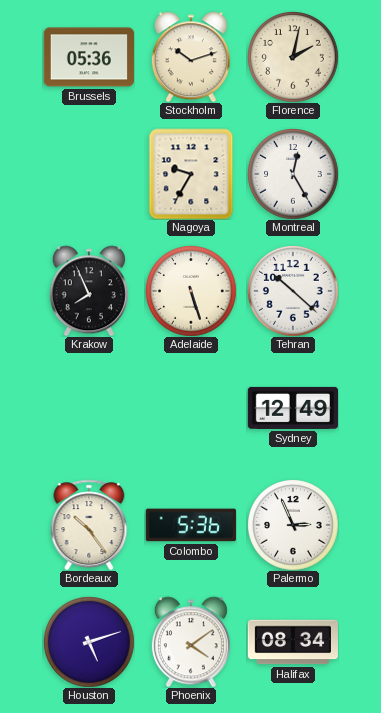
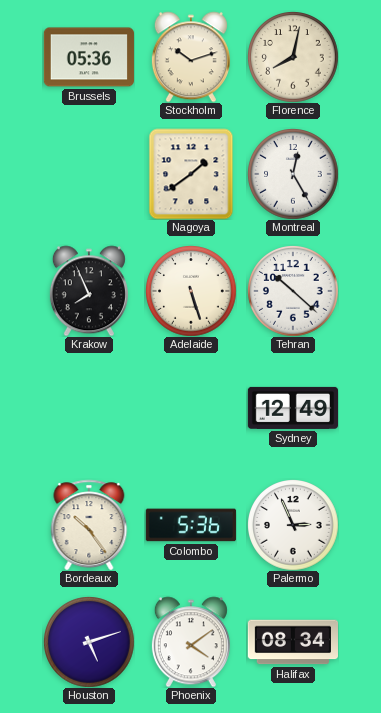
Florence: 2:02 -> 8:02
Nagoya: 9:35 -> 1:39
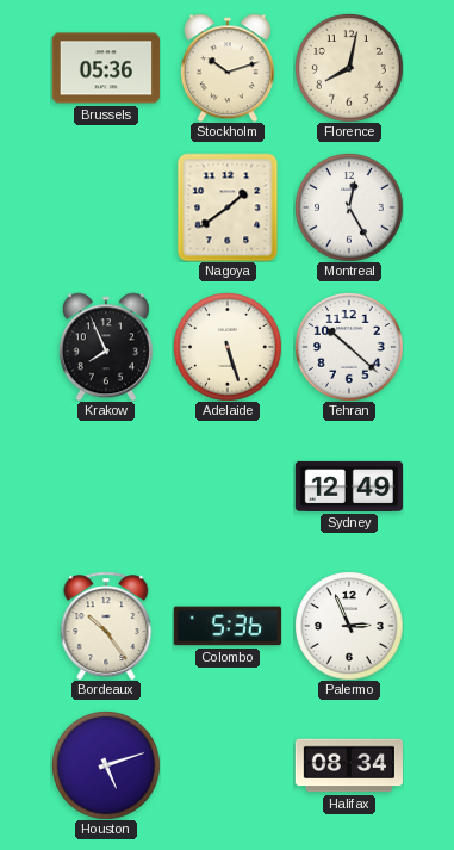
Phoenix: 4:09 -> none
